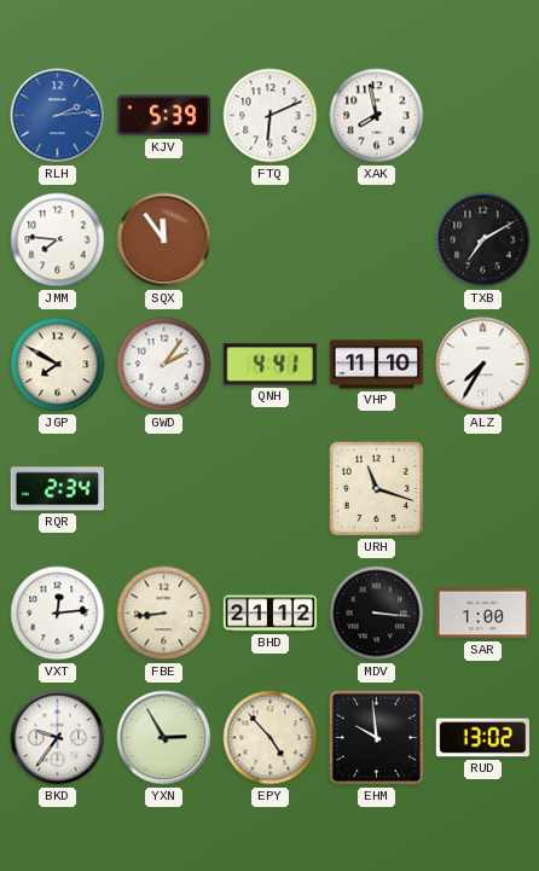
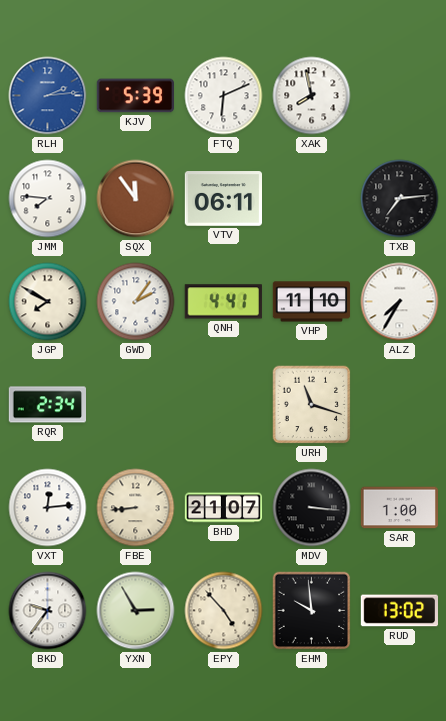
VTV: none -> 06:11
TXB: 7:10 -> 7:14
BHD: 21:12 -> 21:07
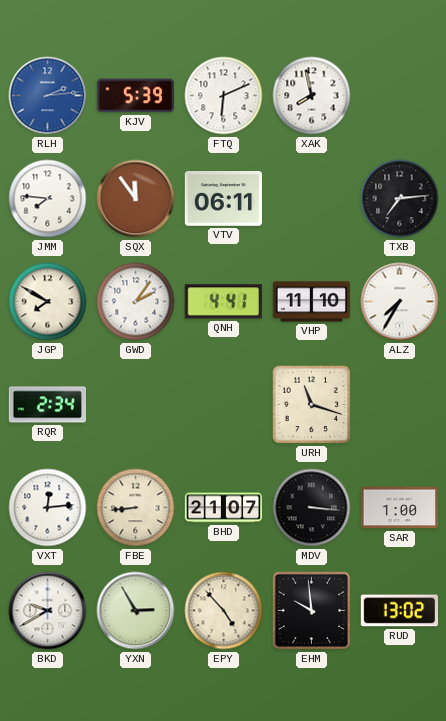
BKD: 9:36 -> 9:40
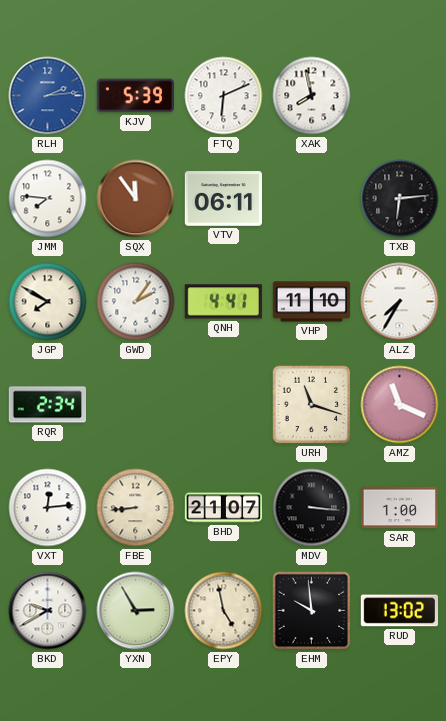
TXB: 7:14 -> 6:14
AMZ: none -> 11:19
EPY: 4:53 -> 4:58
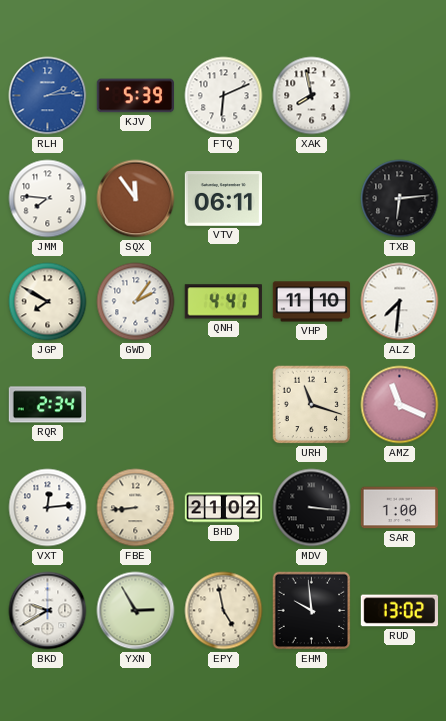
ALZ: 7:35 -> 7:31
BHD: 21:07 -> 21:02
